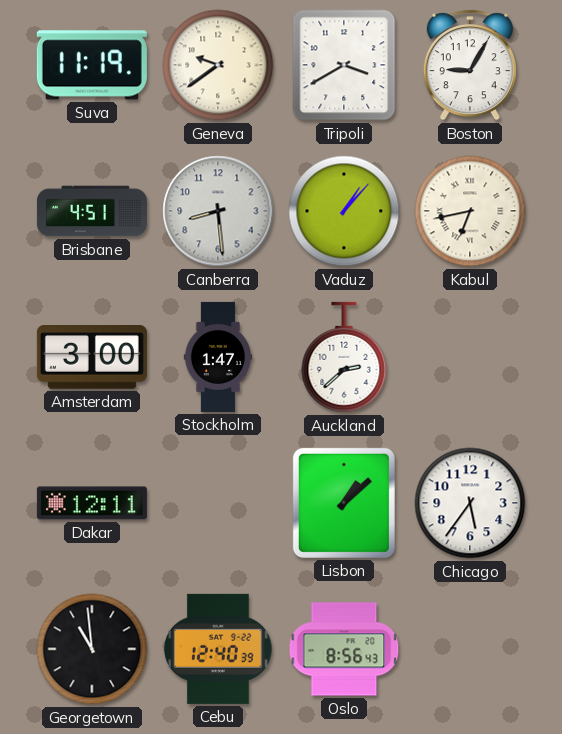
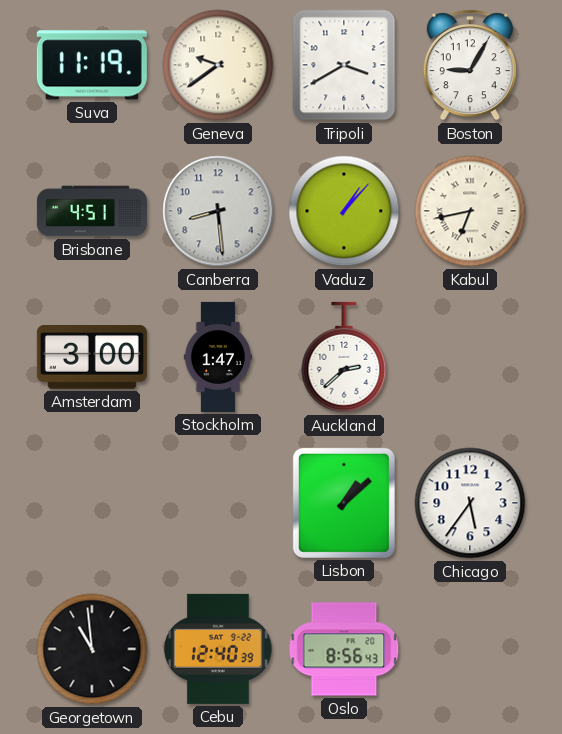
Dakar: 12:11 -> none
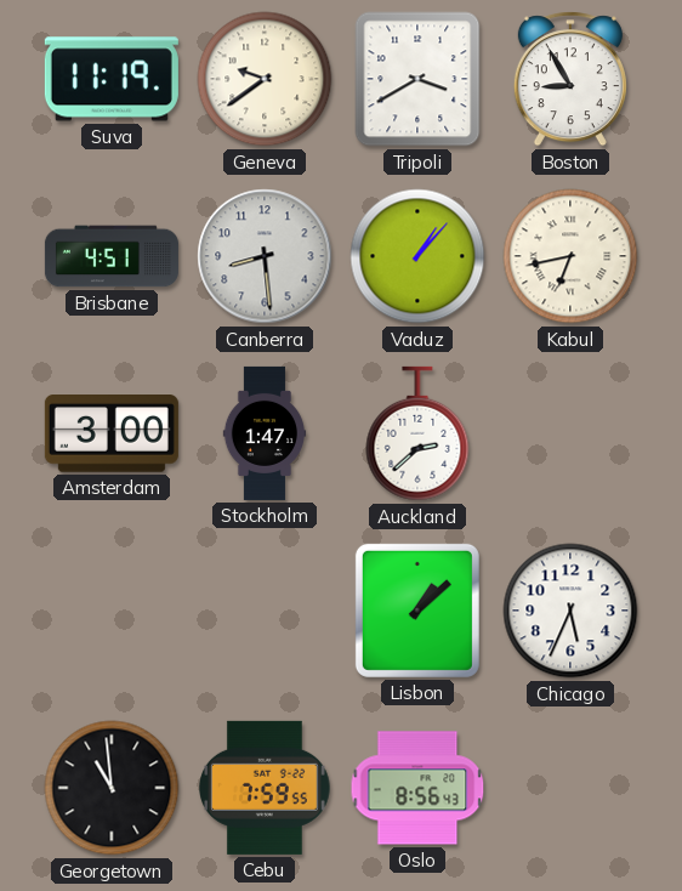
Boston: 9:05 -> 8:55
Chicago: 5:36 -> 5:34
Cebu: 12:40 -> 7:59
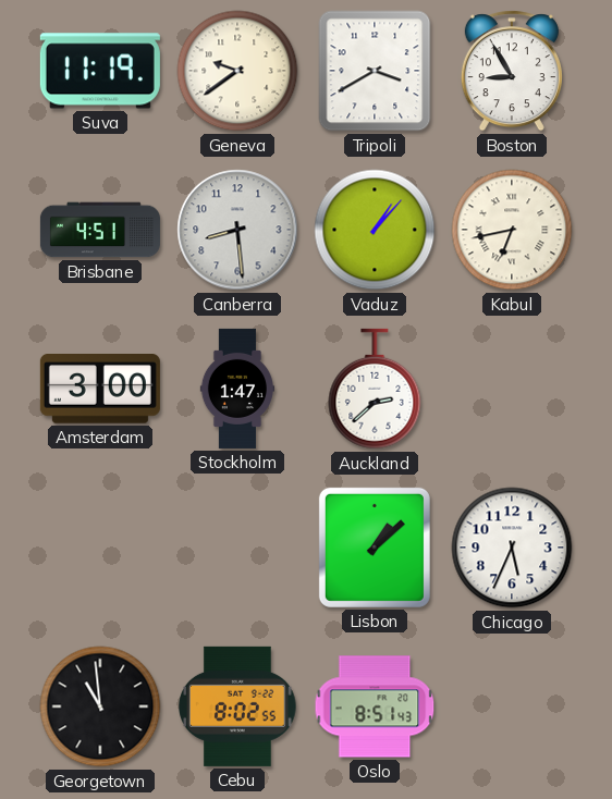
Cebu: 7:59 -> 8:02
Oslo: 8:56 -> 8:51
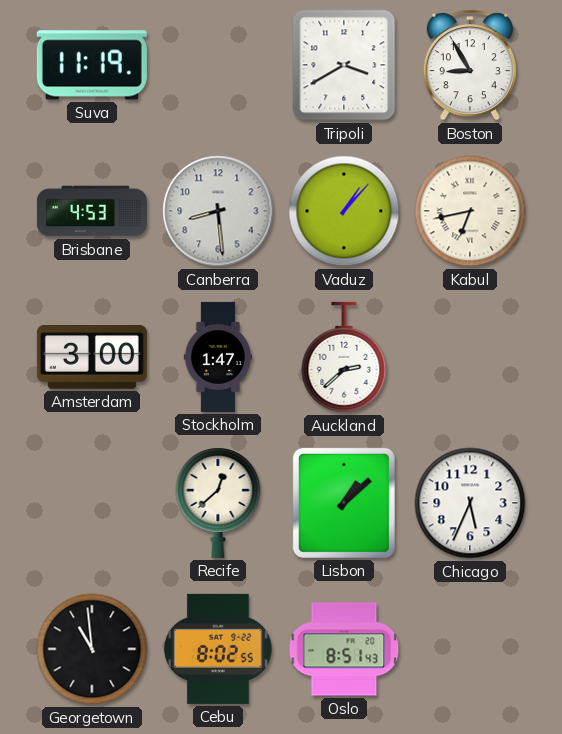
Geneva: 9:39 -> none
Brisbane: 4:51 -> 4:53
Recife: none -> 12:38
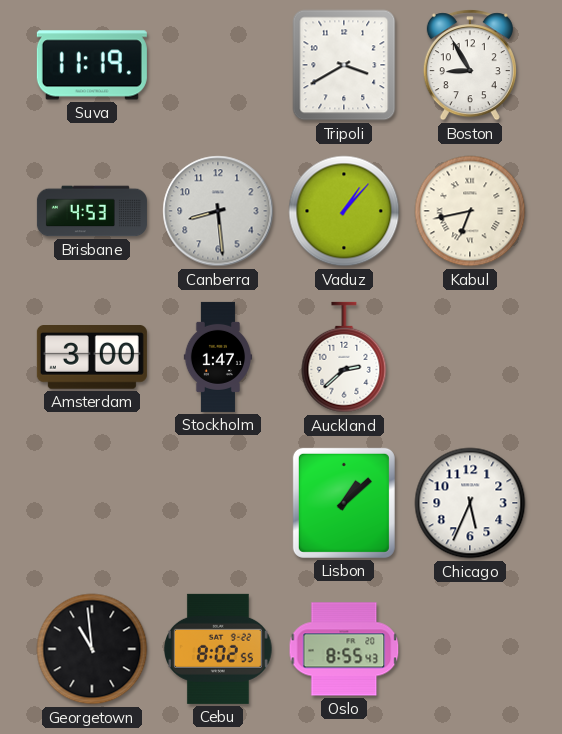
Recife: 12:38 -> none
Oslo: 8:51 -> 8:55
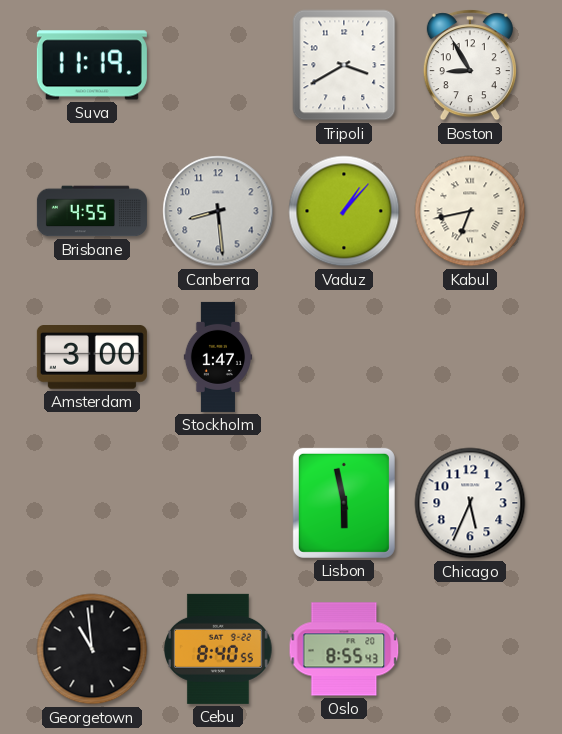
Brisbane: 4:53 -> 4:55
Auckland: 2:38 -> none
Lisbon: 1:08 -> 5:58
Cebu: 8:02 -> 8:40
